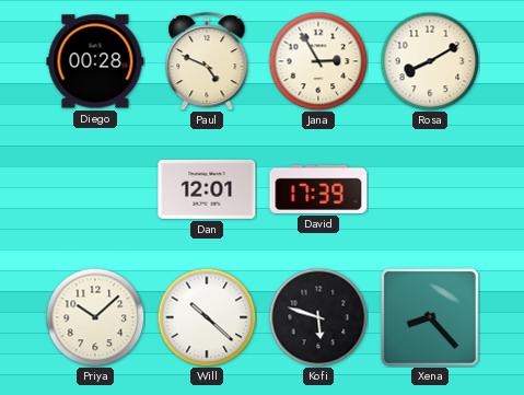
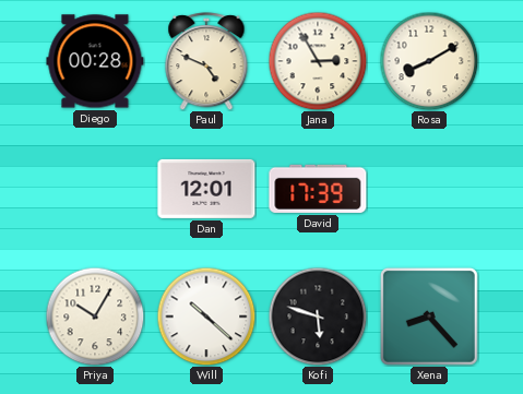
Priya: 10:08 -> 10:05
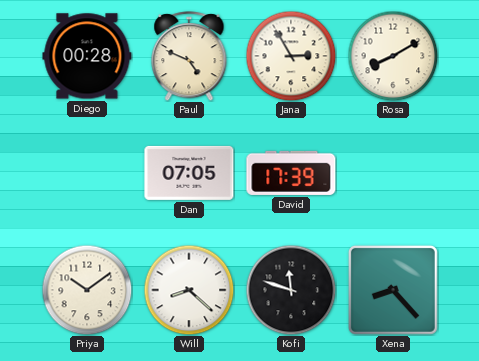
Dan: 12:01 -> 07:05
Priya: 10:05 -> 10:09
Will: 10:22 -> 8:22
Kofi: 5:48 -> 11:48
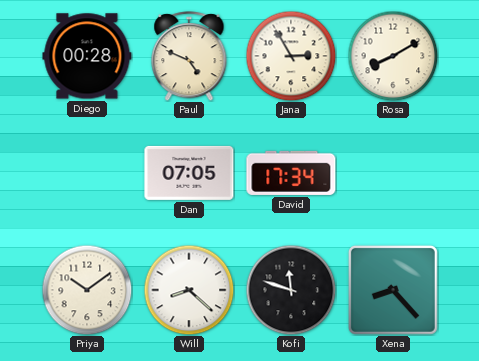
David: 17:39 -> 17:34
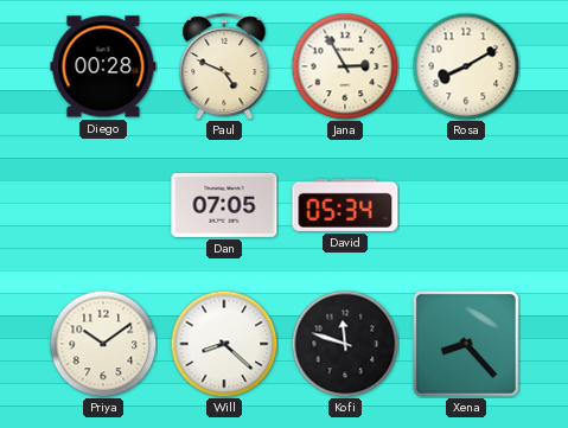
David: 17:34 -> 05:34
